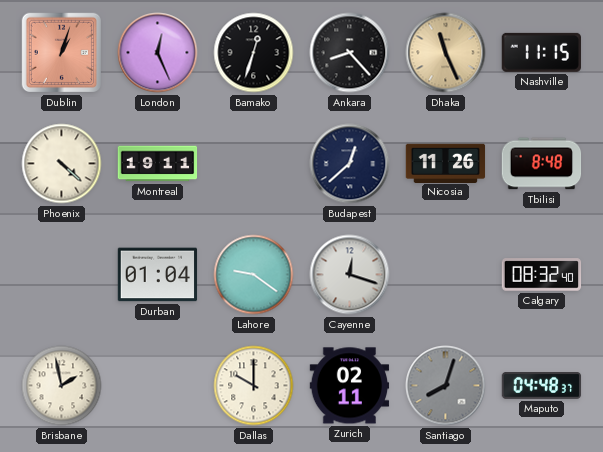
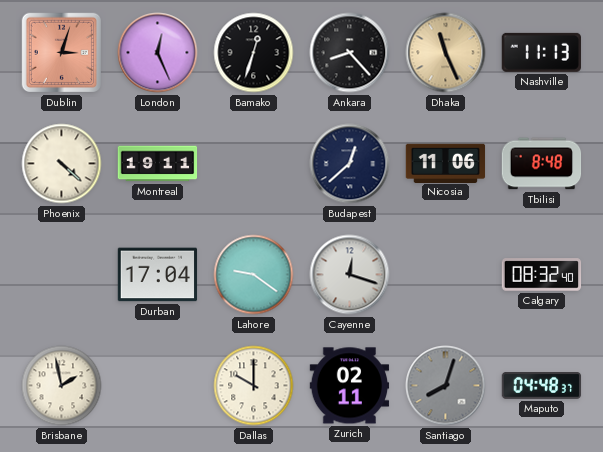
Dublin: 1:03 -> 3:03
Nashville: 11:15 -> 11:13
Nicosia: 11:26 -> 11:06
Durban: 01:04 -> 17:04
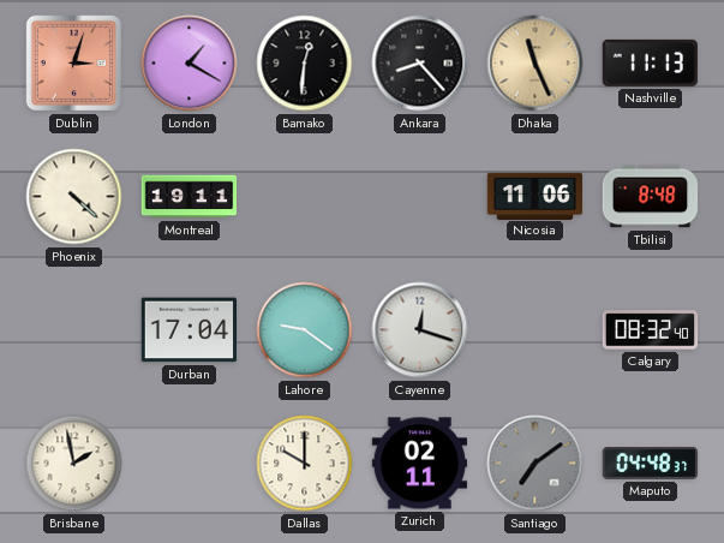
London: 12:26 -> 1:20
Bamako: 12:33 -> 12:31
Budapest: 12:38 -> none
Santiago: 8:03 -> 7:09
